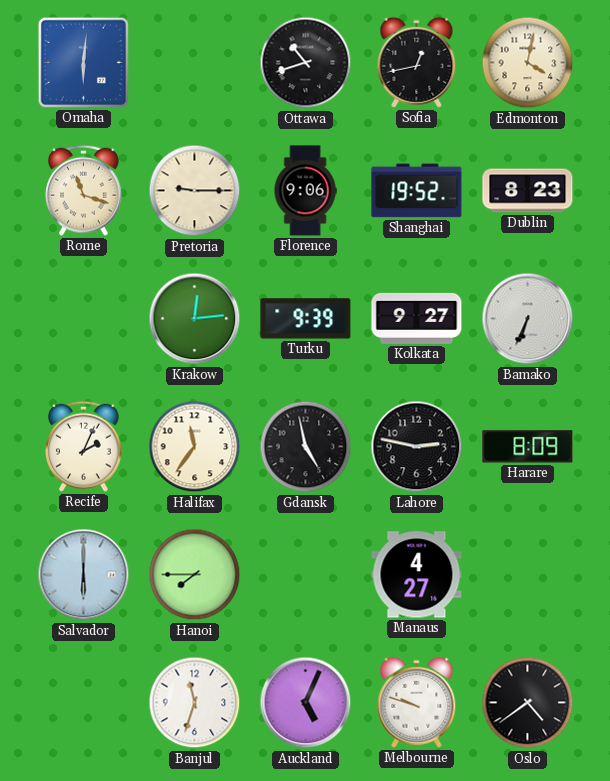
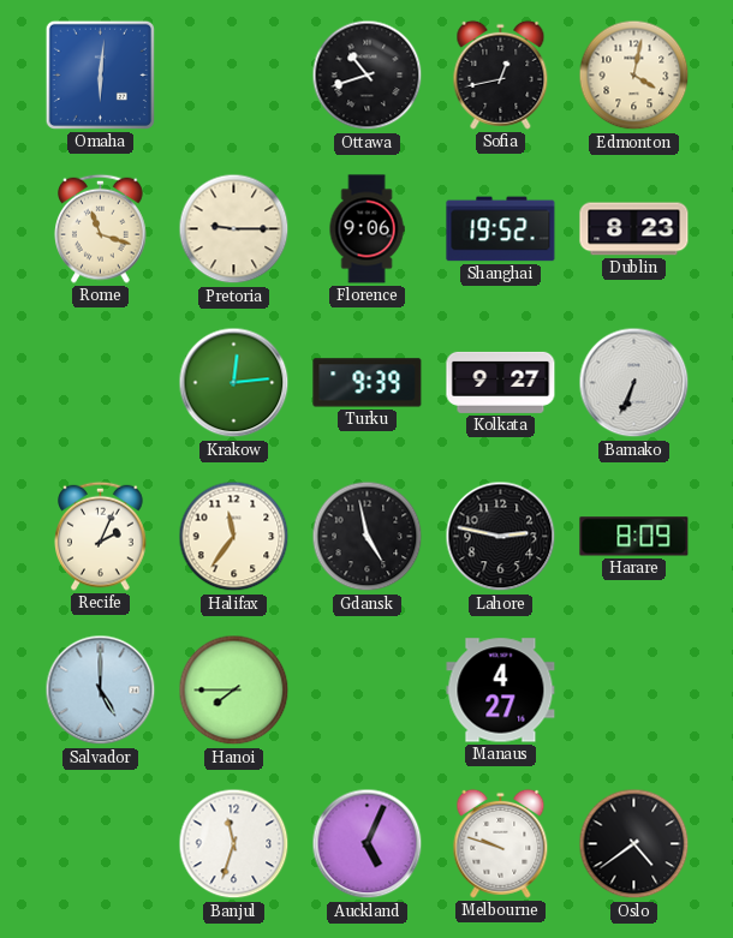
Salvador: 6:00 -> 5:00
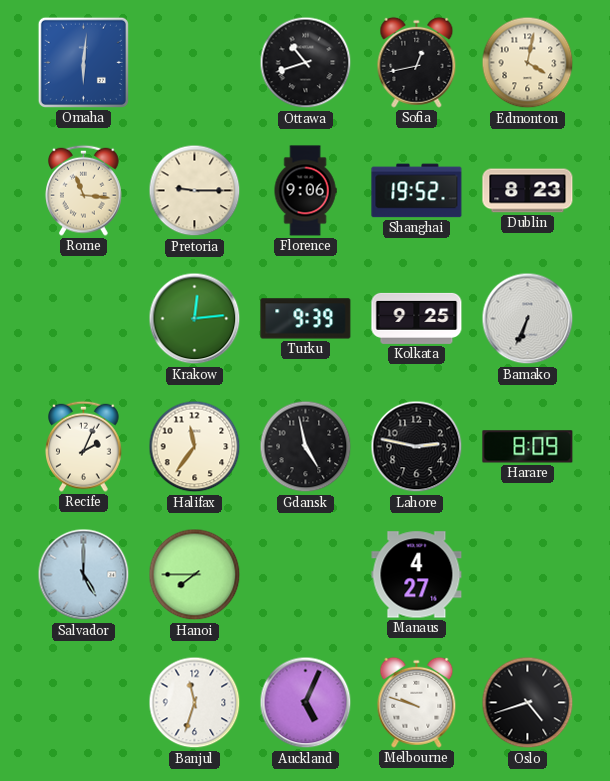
Rome: 11:18 -> 11:16
Kolkata: 9:27 -> 9:25
Oslo: 4:39 -> 4:42
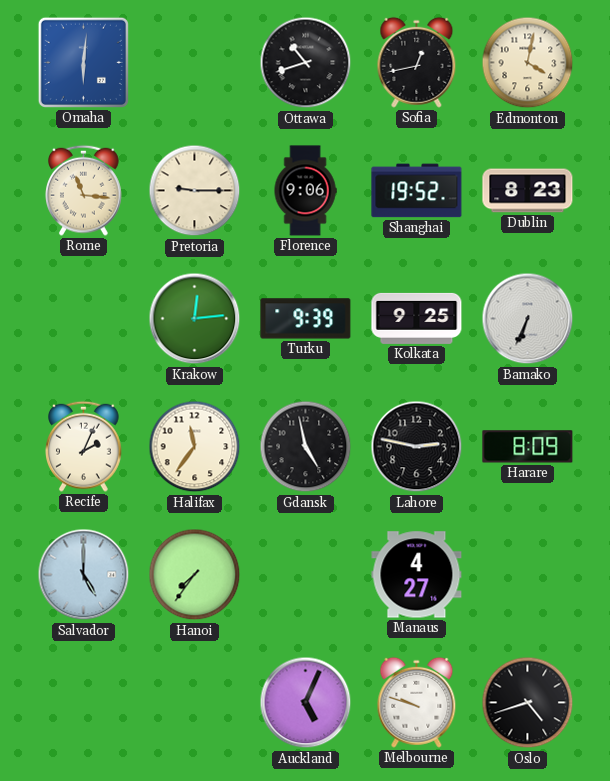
Hanoi: 7:45 -> 7:36
Banjul: 11:33 -> none
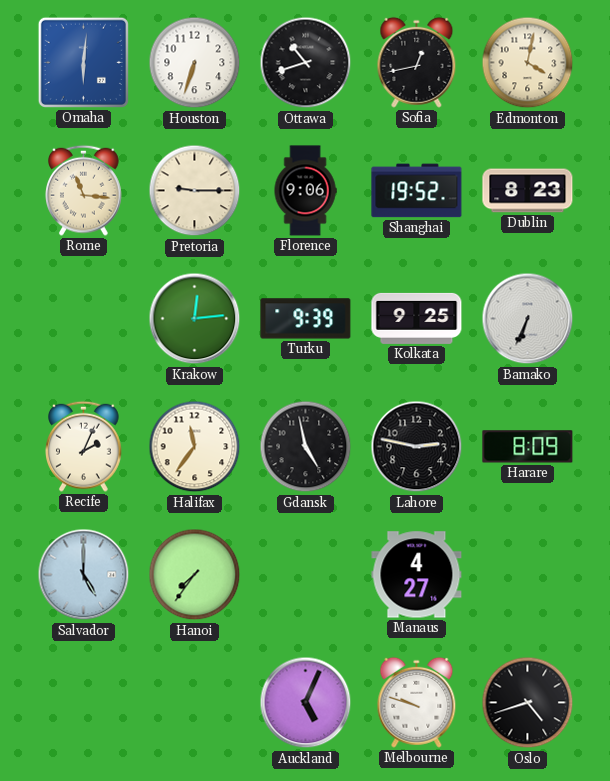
Houston: none -> 6:33
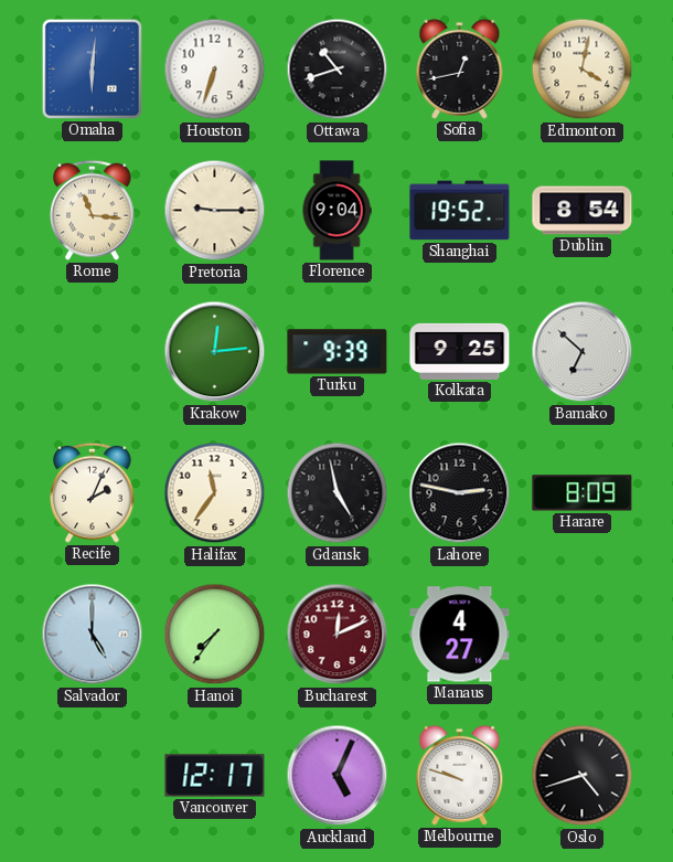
Florence: 9:06 -> 9:04
Dublin: 8:23 -> 8:54
Bamako: 6:34 -> 6:52
Bucharest: none -> 12:11
Vancouver: none -> 12:17
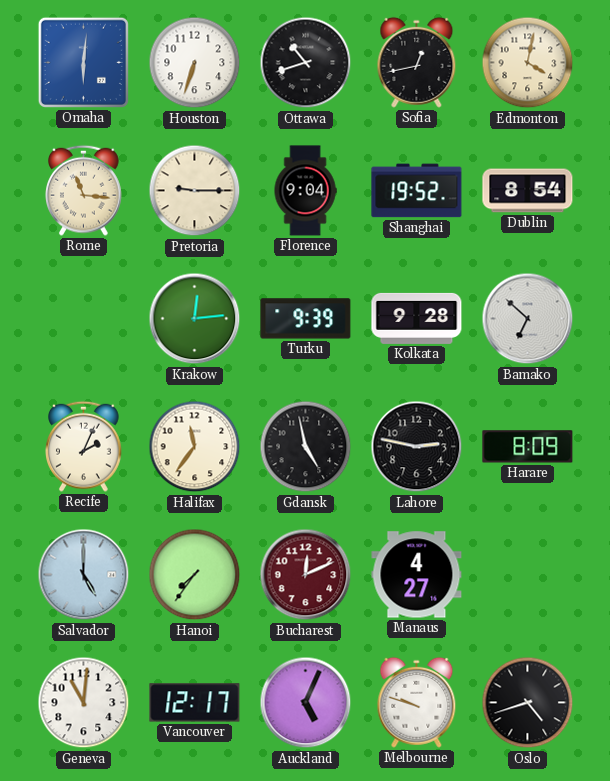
Kolkata: 9:25 -> 9:28
Geneva: none -> 11:01
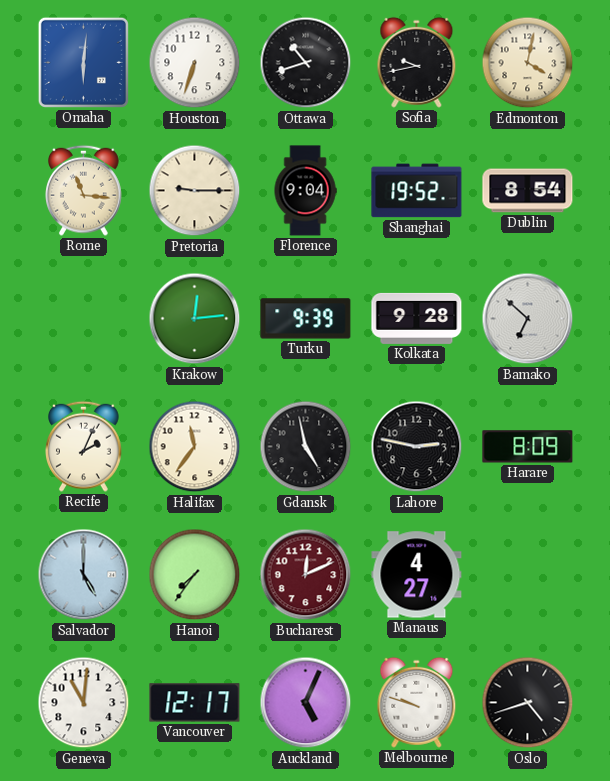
Sofia: 12:43 -> 9:43
